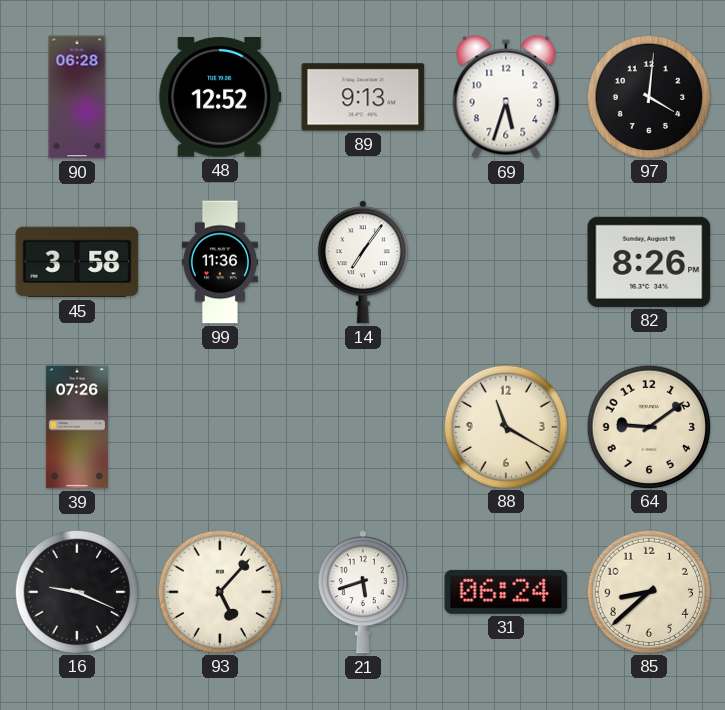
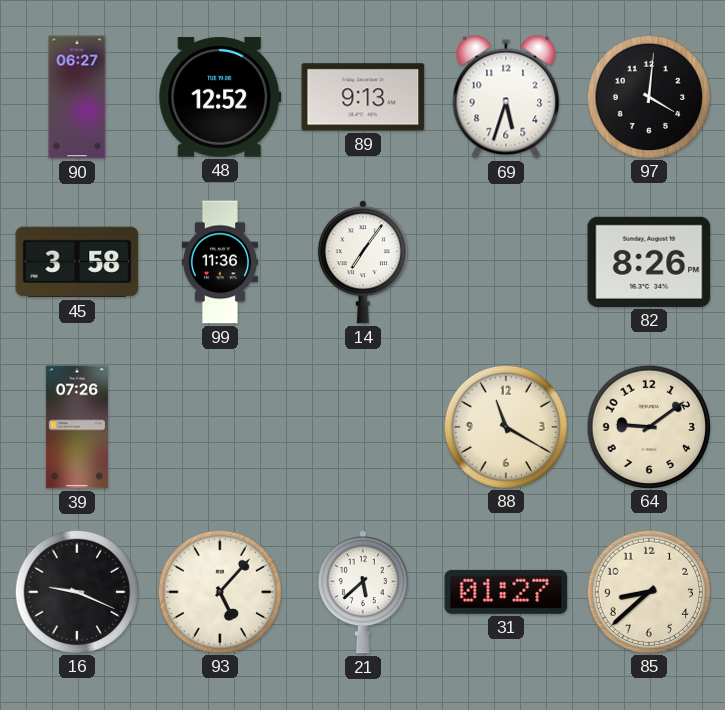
90: 06:28 -> 06:27
21: 5:42 -> 5:38
31: 06:24 -> 01:27
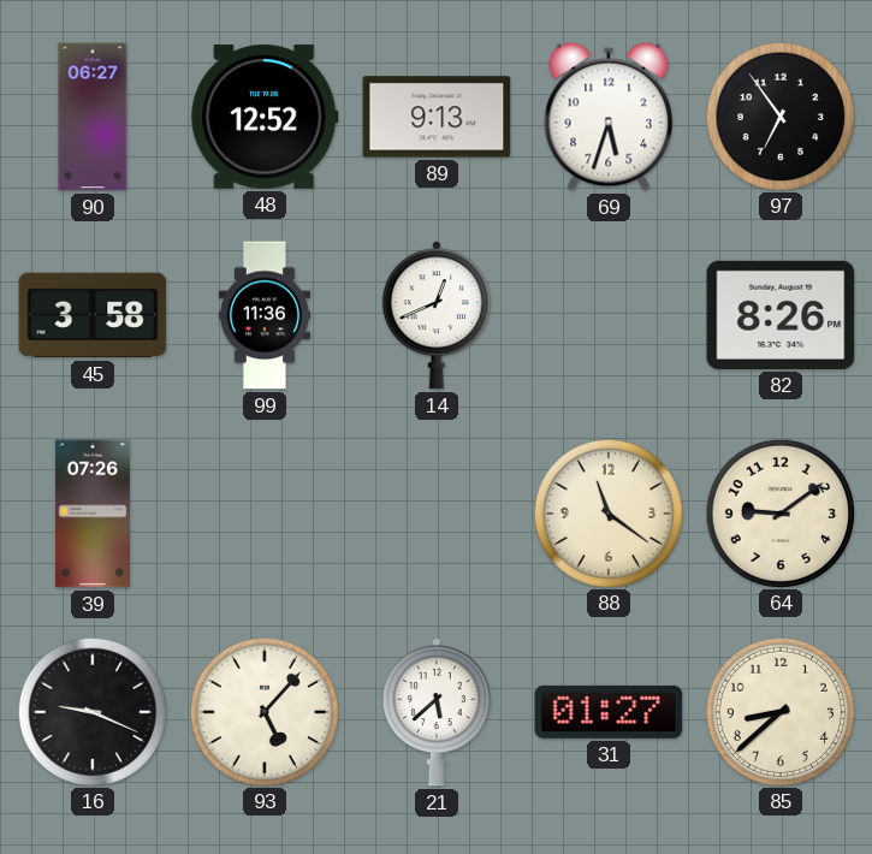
97: 4:01 -> 6:54
14: 7:06 -> 12:41
88: 11:20 -> 11:21
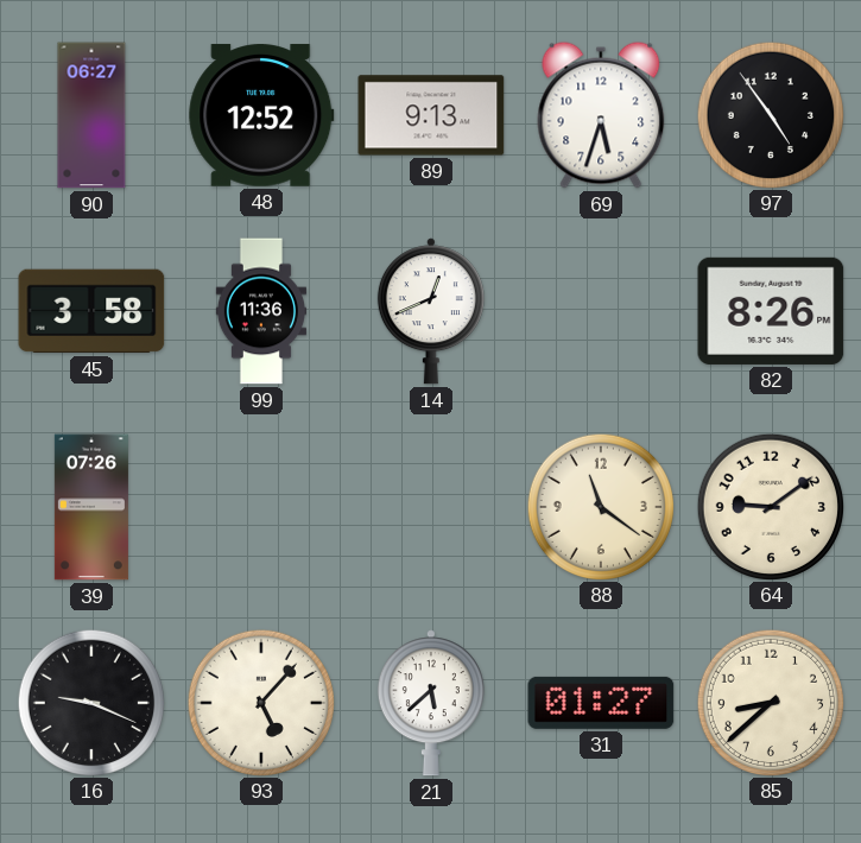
97: 6:54 -> 4:54
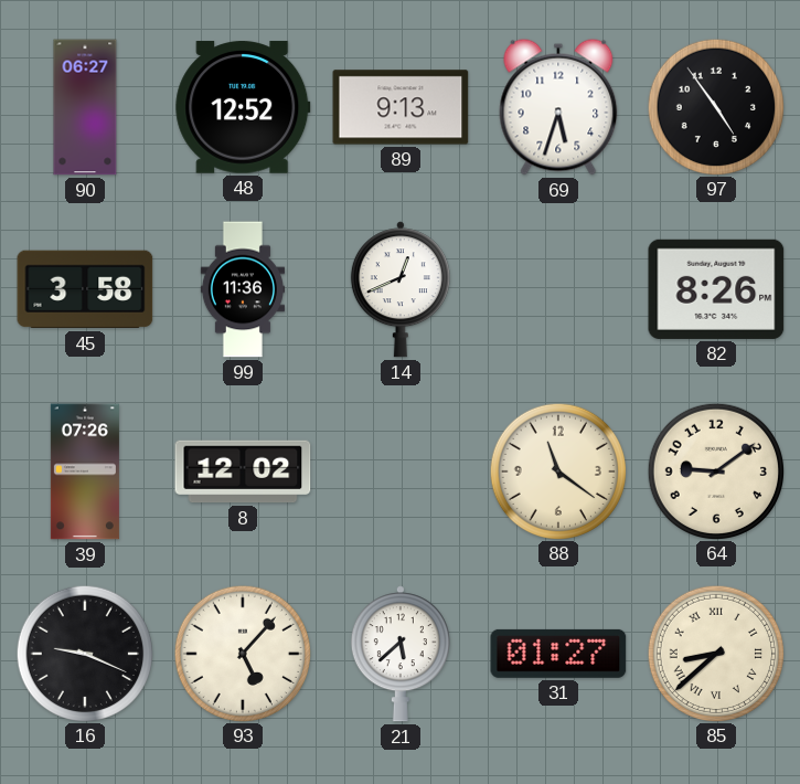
8: none -> 12:02
85 numerals: Arabic -> Roman
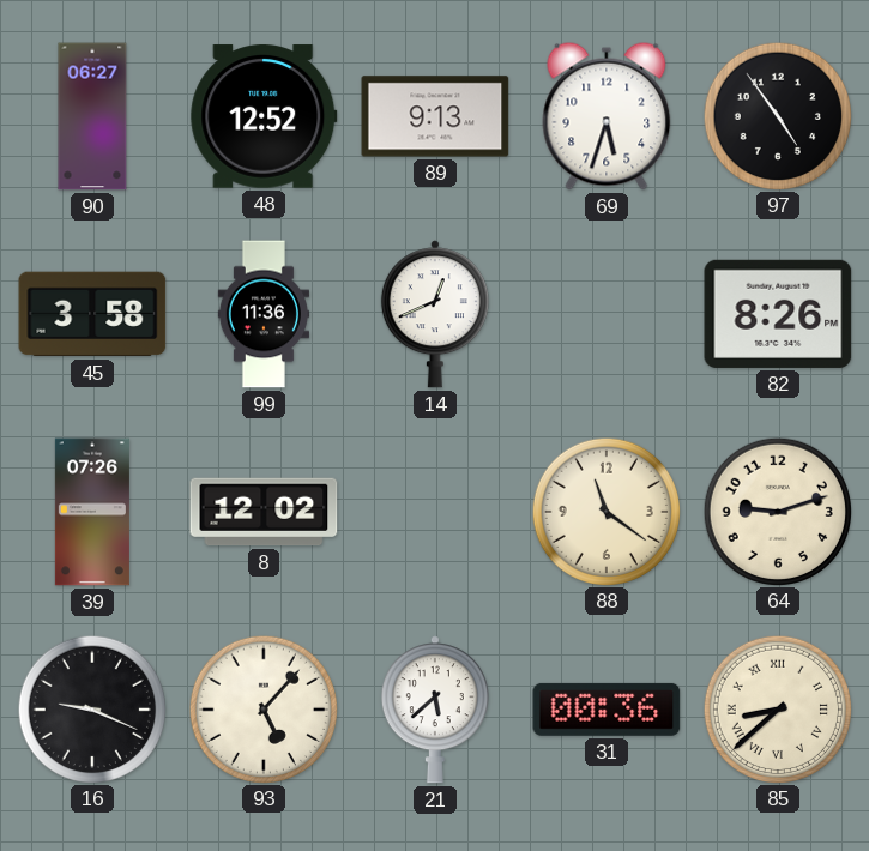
64: 9:09 -> 9:12
31: 01:27 -> 00:36
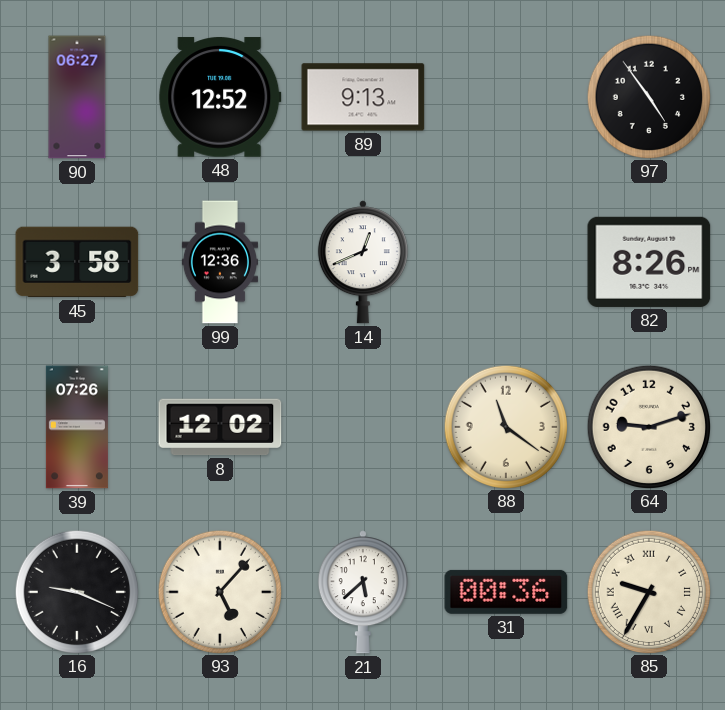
69: 5:33 -> none
99: 11:36 -> 12:36
85: 8:38 -> 9:35
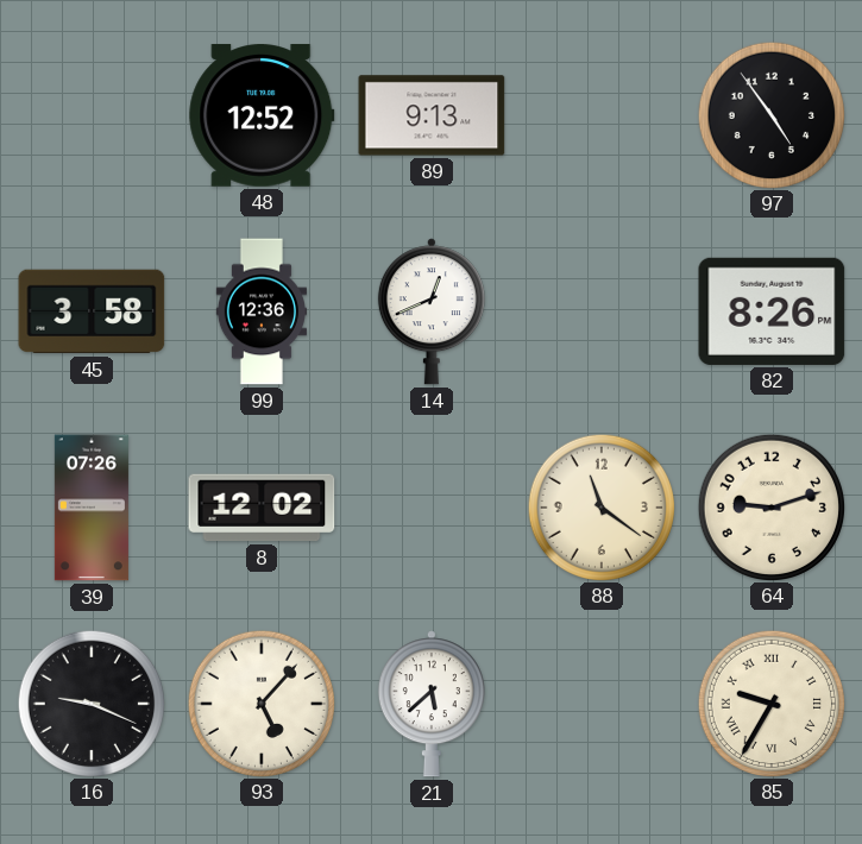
90: 06:27 -> none
31: 00:36 -> none
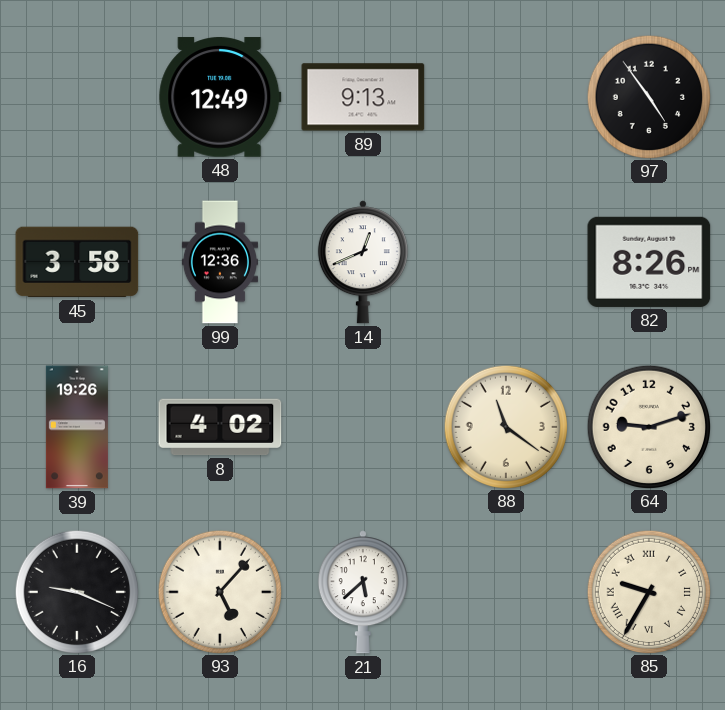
48: 12:52 -> 12:49
39: 07:26 -> 19:26
8: 12:02 -> 4:02
